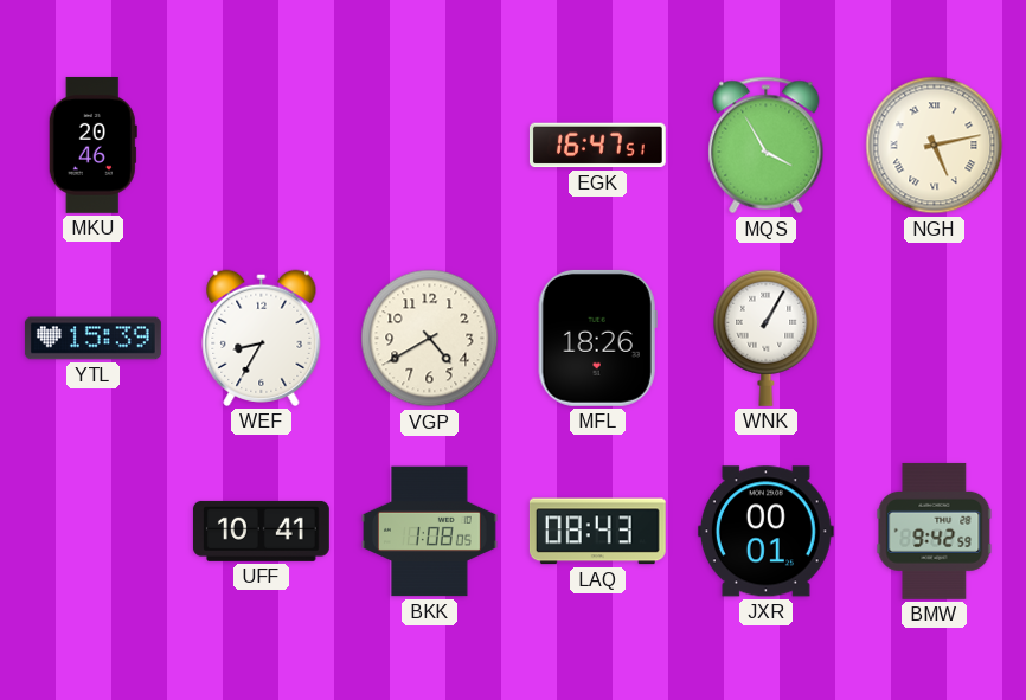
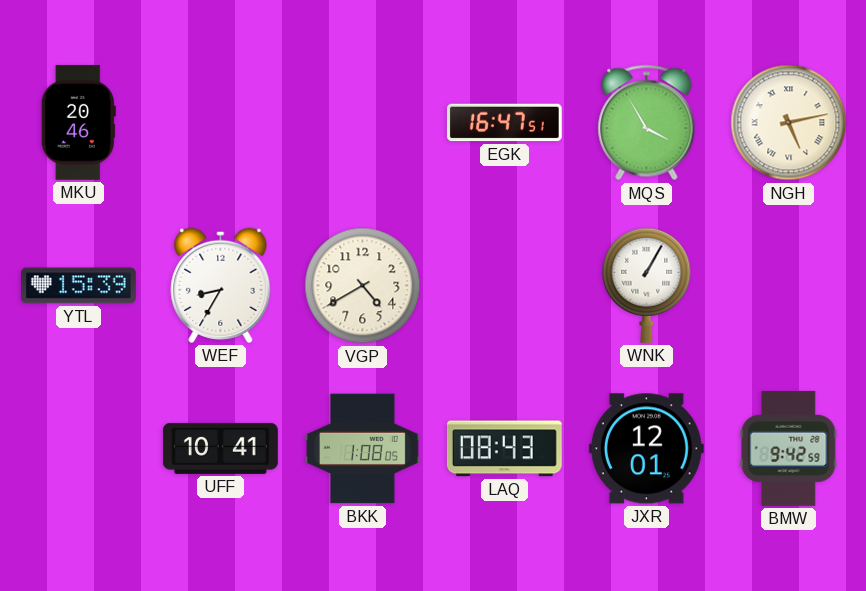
MFL: 18:26 -> none
JXR: 00:01 -> 12:01
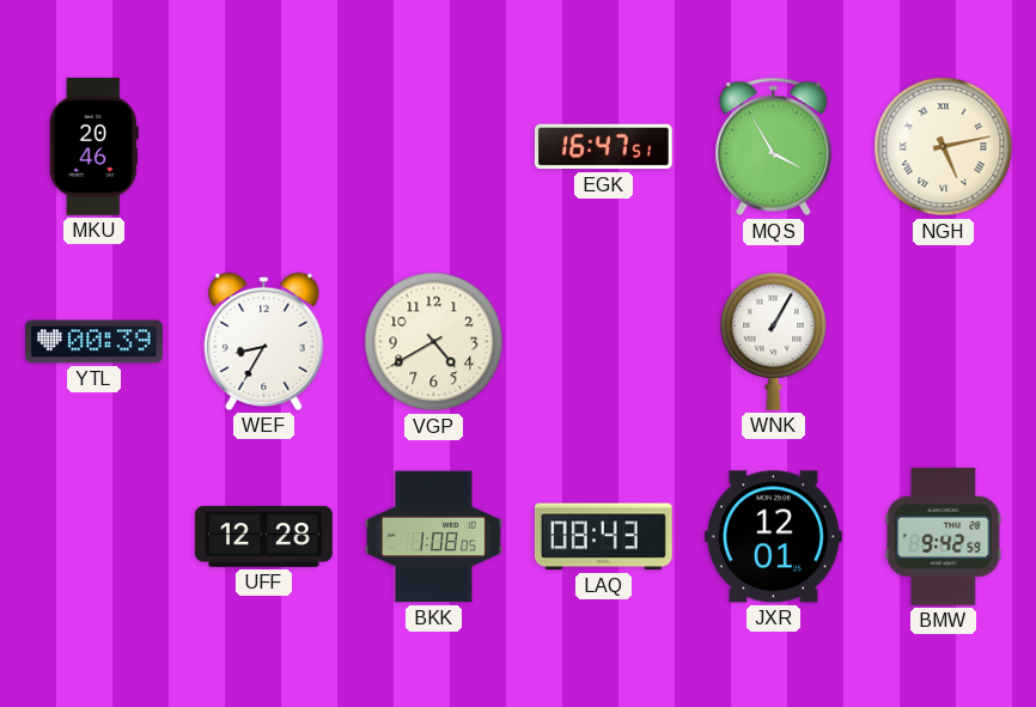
YTL: 15:39 -> 00:39
UFF: 10:41 -> 12:28
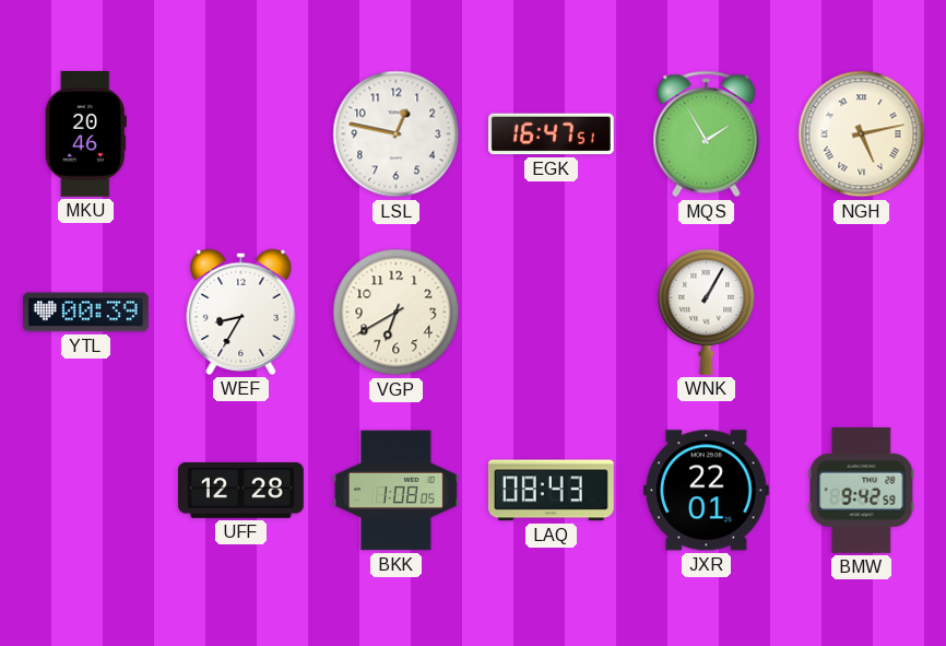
LSL: none -> 12:47
MQS: 3:55 -> 1:55
VGP: 4:40 -> 6:40
JXR: 12:01 -> 22:01
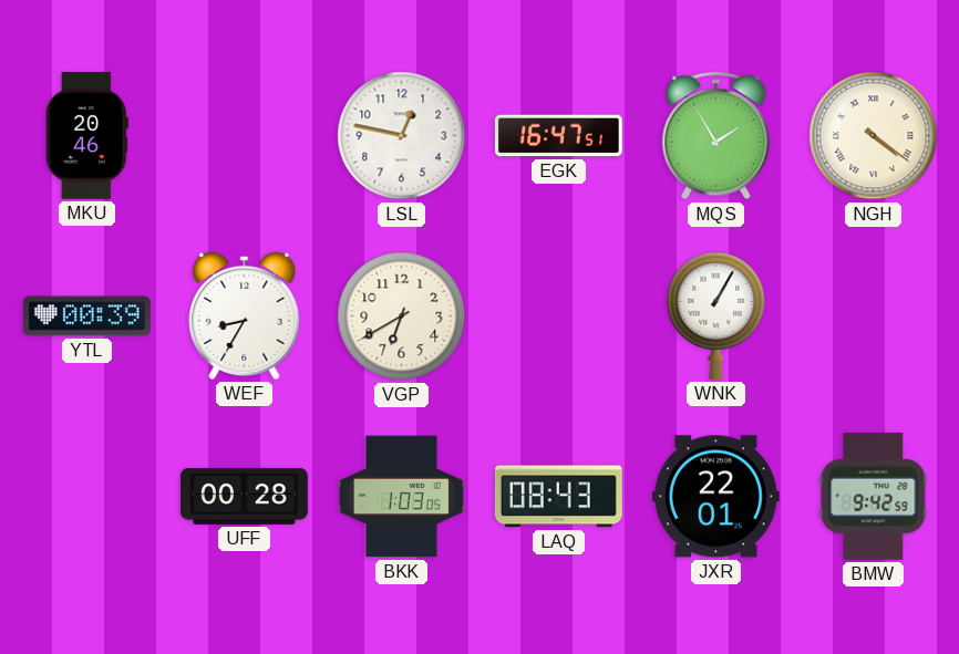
NGH: 5:13 -> 4:21
UFF: 12:28 -> 00:28
BKK: 1:08 -> 1:03
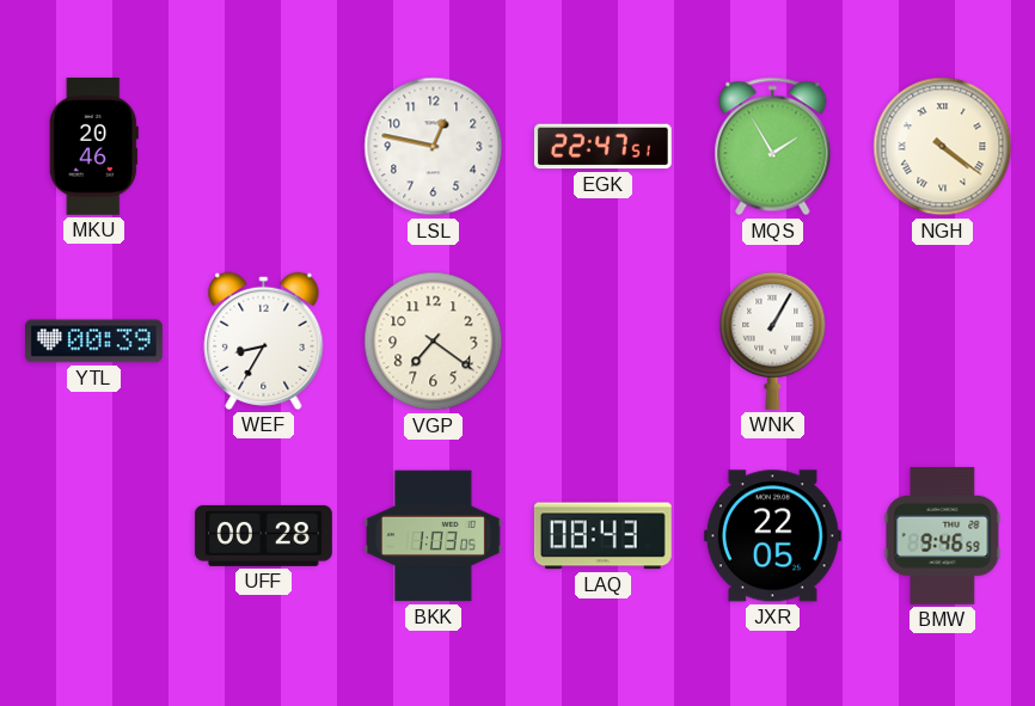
EGK: 16:47 -> 22:47
VGP: 6:40 -> 7:21
JXR: 22:01 -> 22:05
BMW: 9:42 -> 9:46
